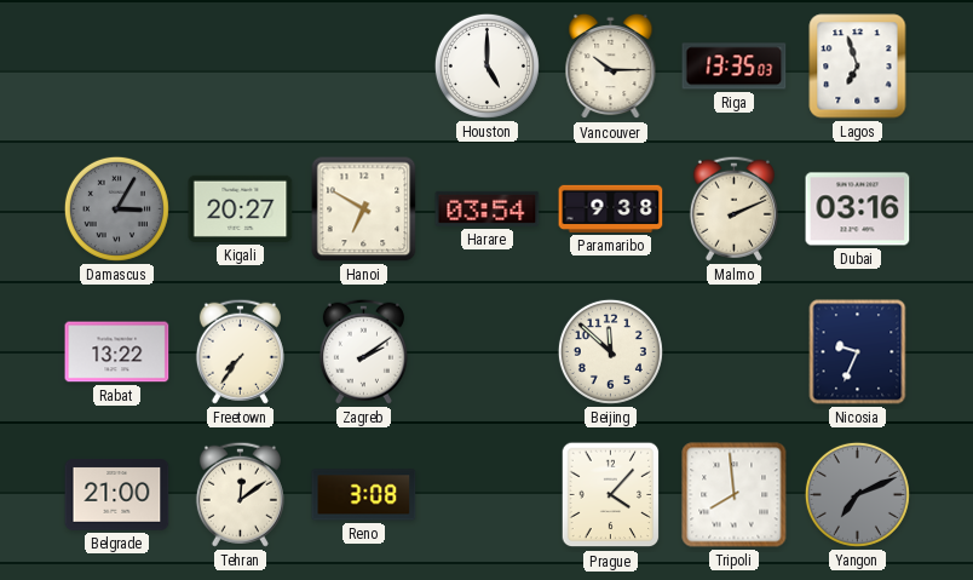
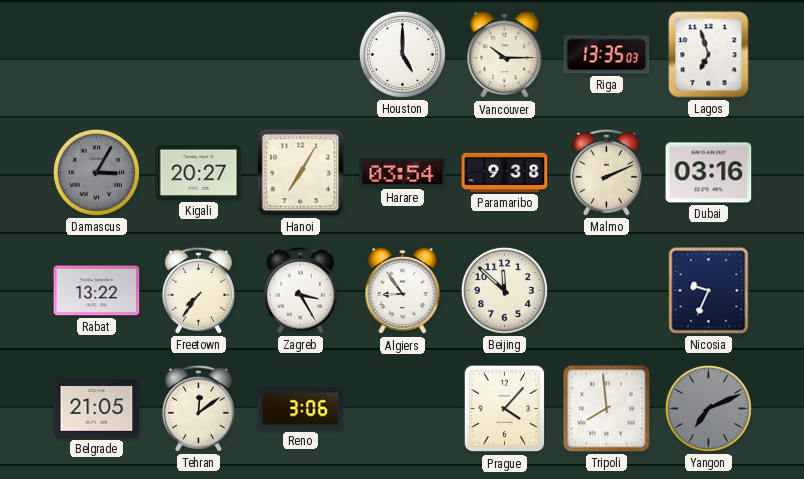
Hanoi: 6:50 -> 7:05
Zagreb: 2:09 -> 3:25
Algiers: none -> 8:54
Belgrade: 21:00 -> 21:05
Reno: 3:08 -> 3:06
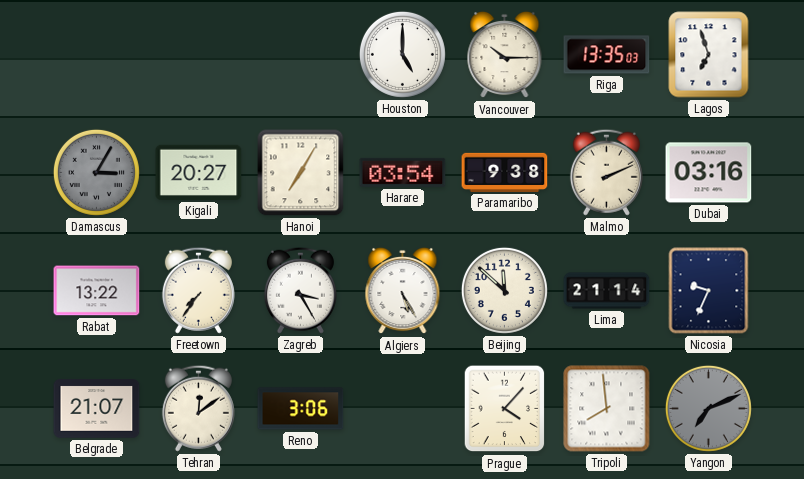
Algiers: 8:54 -> 5:25
Lima: none -> 21:14
Belgrade: 21:05 -> 21:07
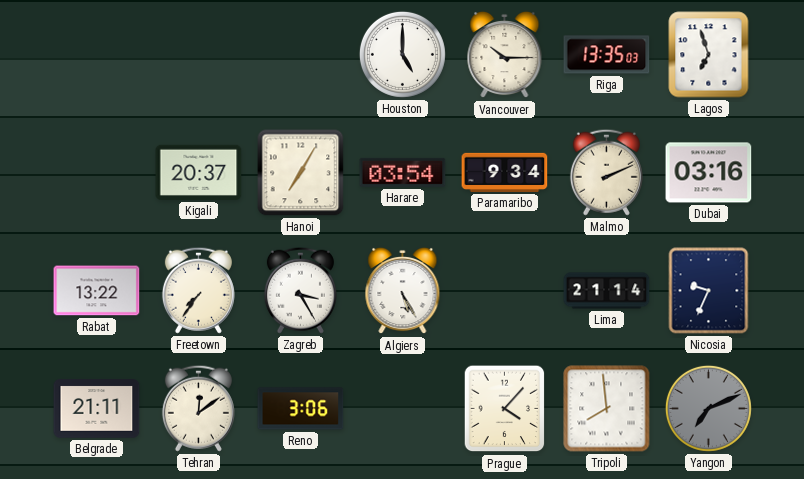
Damascus: 3:05 -> none
Kigali: 20:27 -> 20:37
Paramaribo: 9:38 -> 9:34
Beijing: 11:52 -> none
Belgrade: 21:07 -> 21:11
